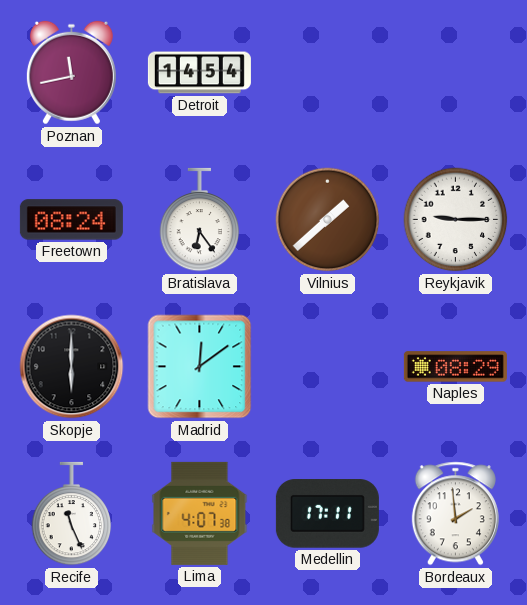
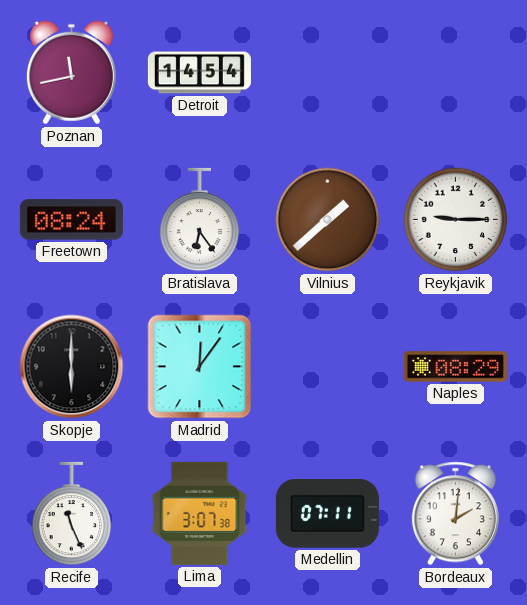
Madrid: 12:09 -> 12:06
Lima: 4:07 -> 3:07
Medellin: 17:11 -> 07:11
Bordeaux: 1:59 -> 2:01
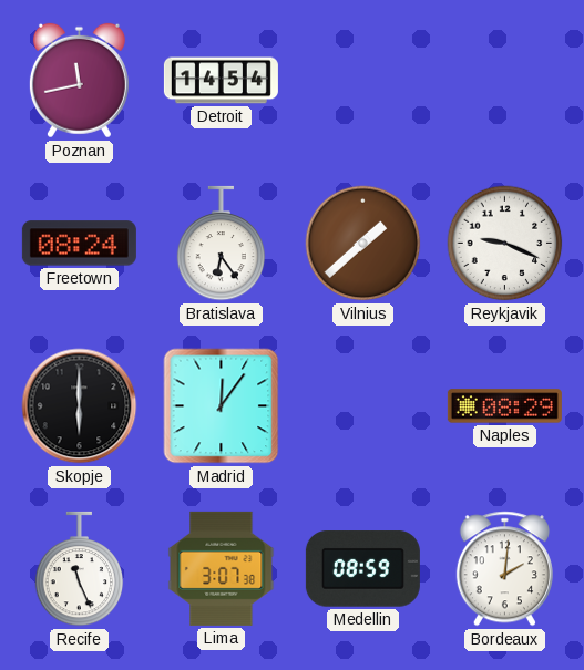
Reykjavik: 9:15 -> 9:19
Medellin: 07:11 -> 08:59
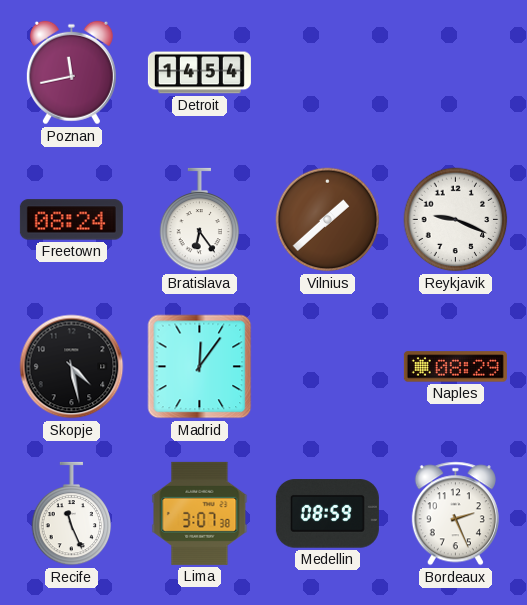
Skopje: 6:00 -> 4:28
Bordeaux: 2:01 -> 2:26
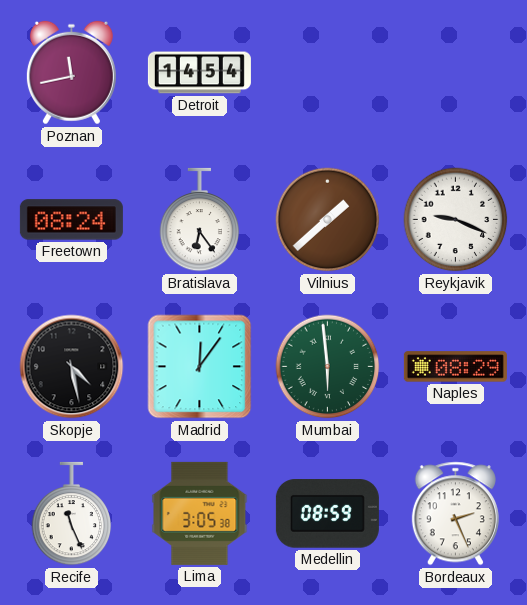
Mumbai: none -> 5:59
Lima: 3:07 -> 3:05
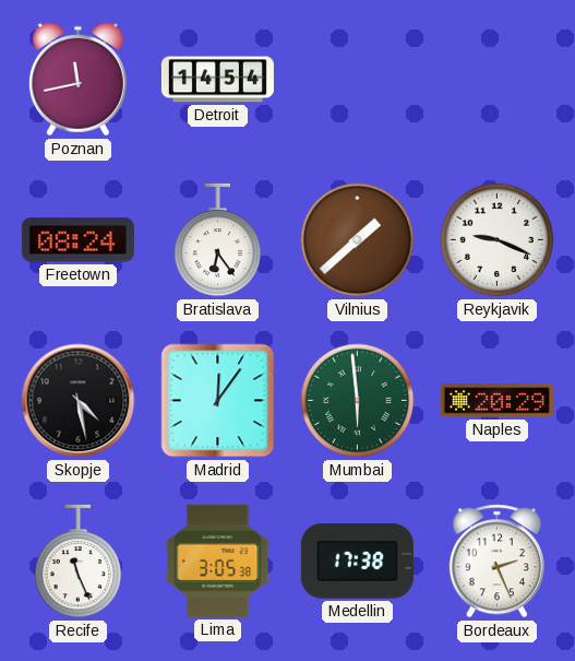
Naples: 08:29 -> 20:29
Medellin: 08:59 -> 17:38
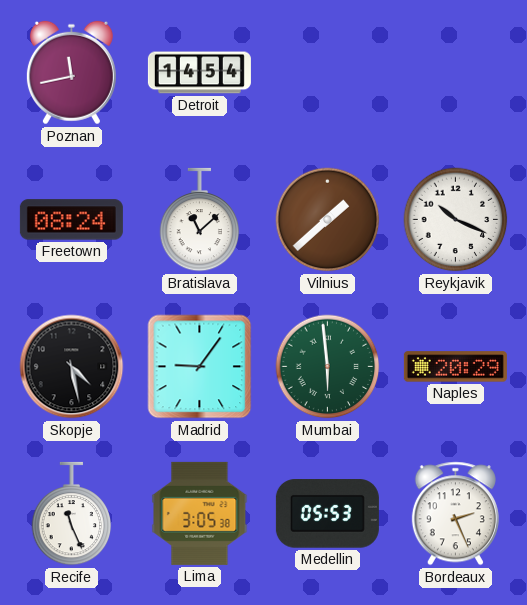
Bratislava: 6:24 -> 11:08
Reykjavik: 9:19 -> 10:19
Madrid: 12:06 -> 9:06
Medellin: 17:38 -> 05:53
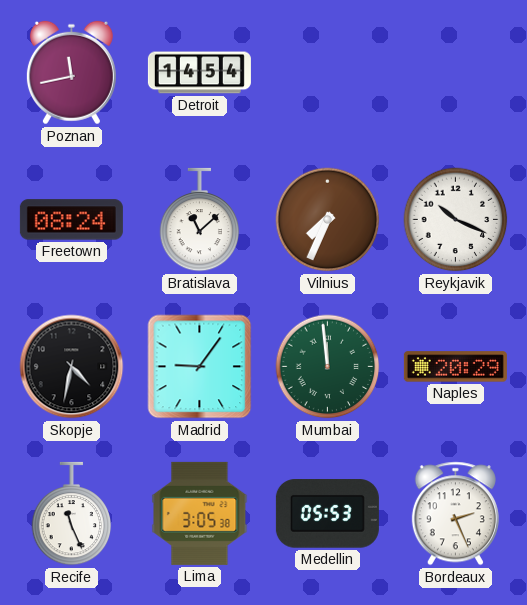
Vilnius: 1:38 -> 7:34
Skopje: 4:28 -> 4:32
Mumbai: 5:59 -> 11:59
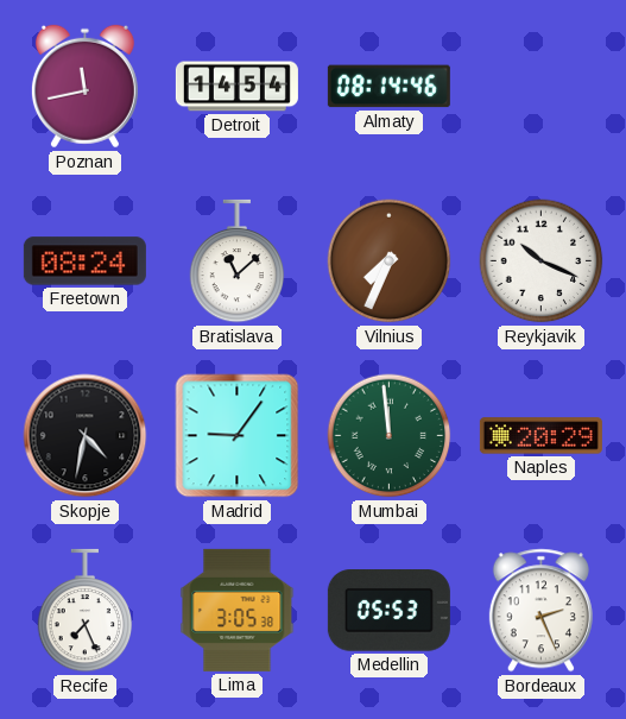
Almaty: none -> 08:14
Recife: 11:26 -> 7:26
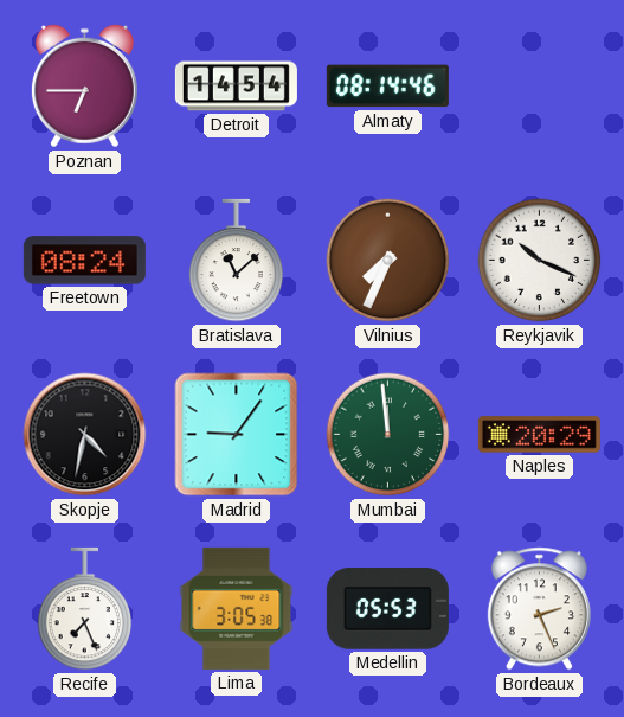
Poznan: 11:43 -> 6:45
